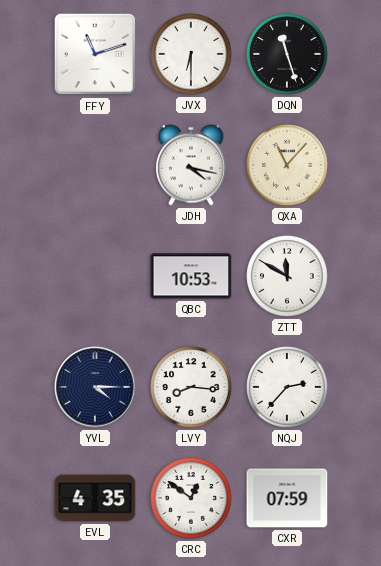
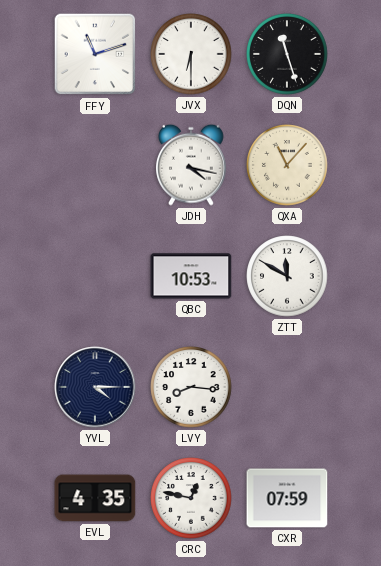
NQJ: 2:37 -> none
CRC: 12:51 -> 12:47
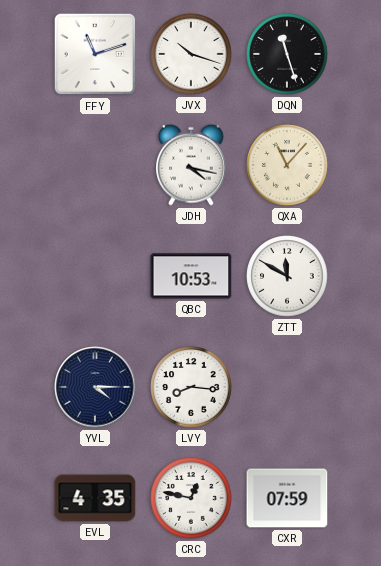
JVX: 6:30 -> 10:18
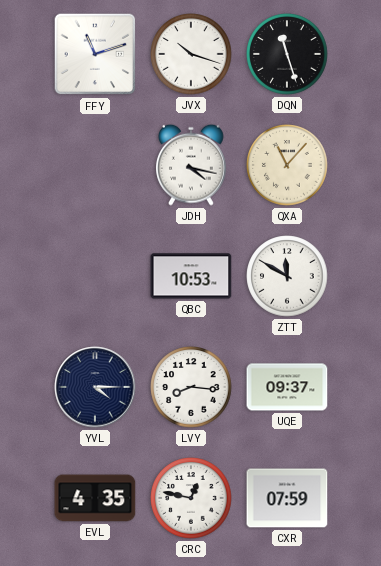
UQE: none -> 09:37
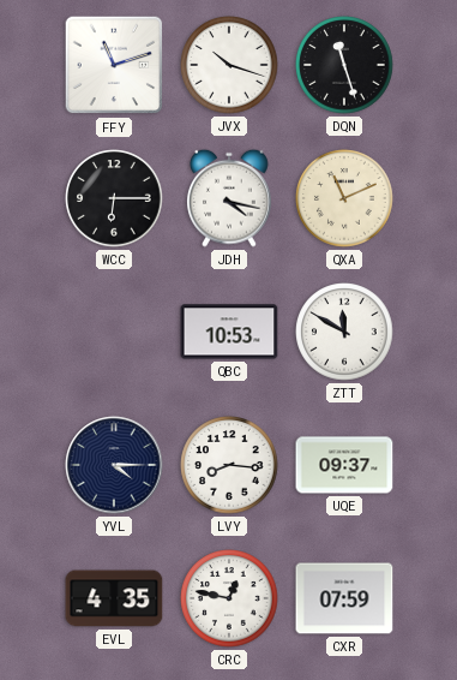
WCC: none -> 6:15
QXA: 11:07 -> 11:11
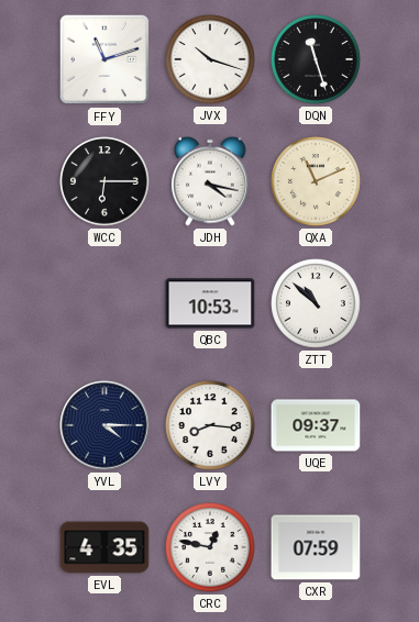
ZTT: 11:50 -> 10:52
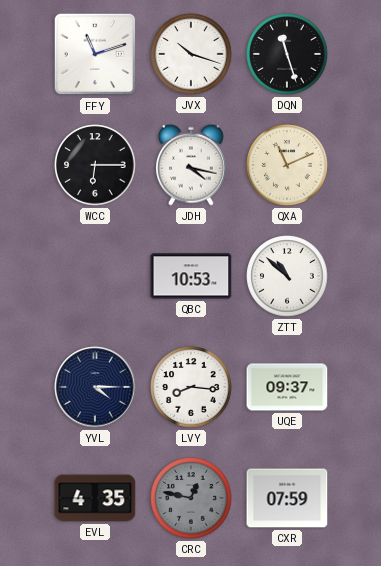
CRC dial: white -> grey
